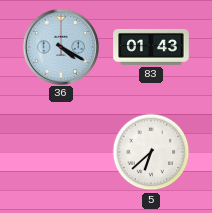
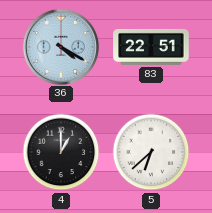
83: 01:43 -> 22:51
4: none -> 1:00
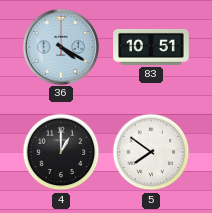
83: 22:51 -> 10:51
5: 6:38 -> 7:51
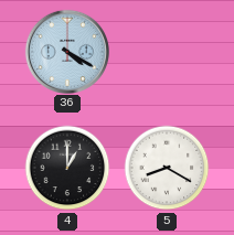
83: 10:51 -> none
5: 7:51 -> 8:20
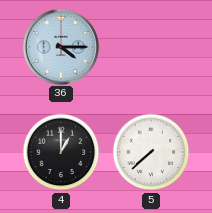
36: 4:20 -> 4:15
5: 8:20 -> 7:38
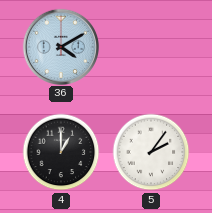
36: 4:15 -> 4:10
5: 7:38 -> 2:06
